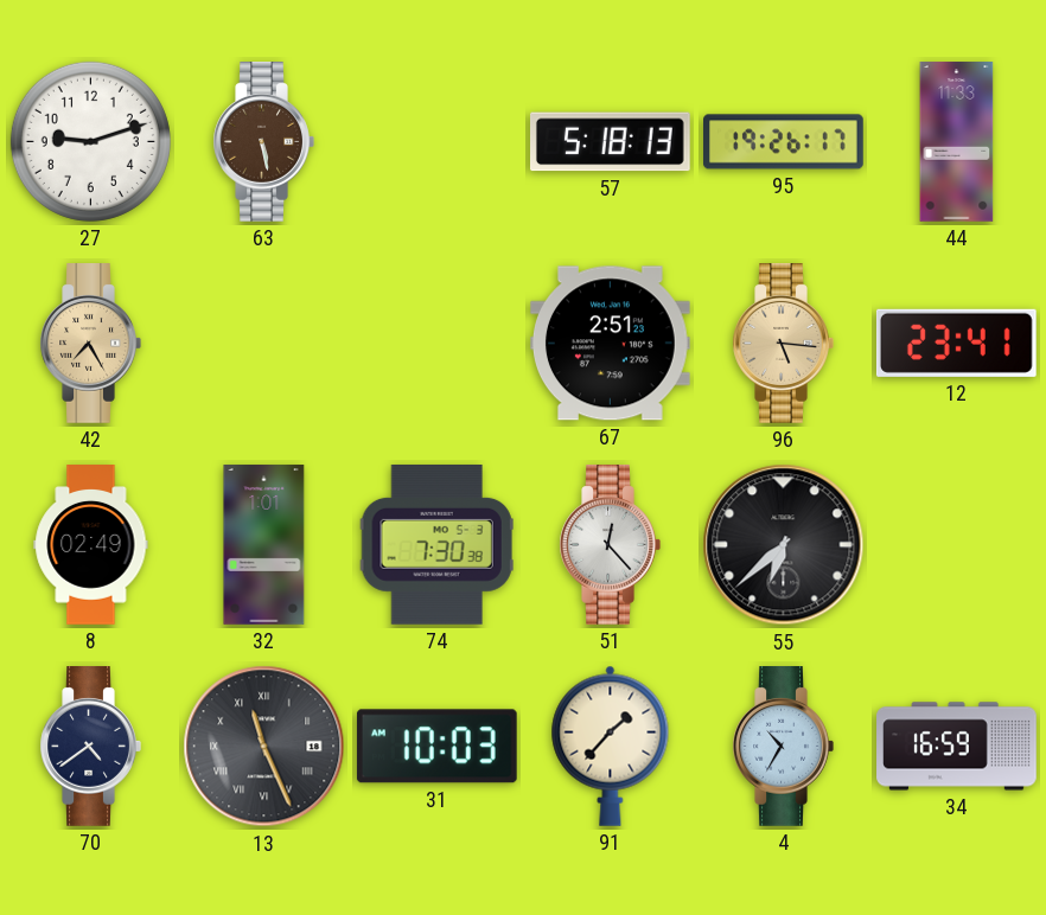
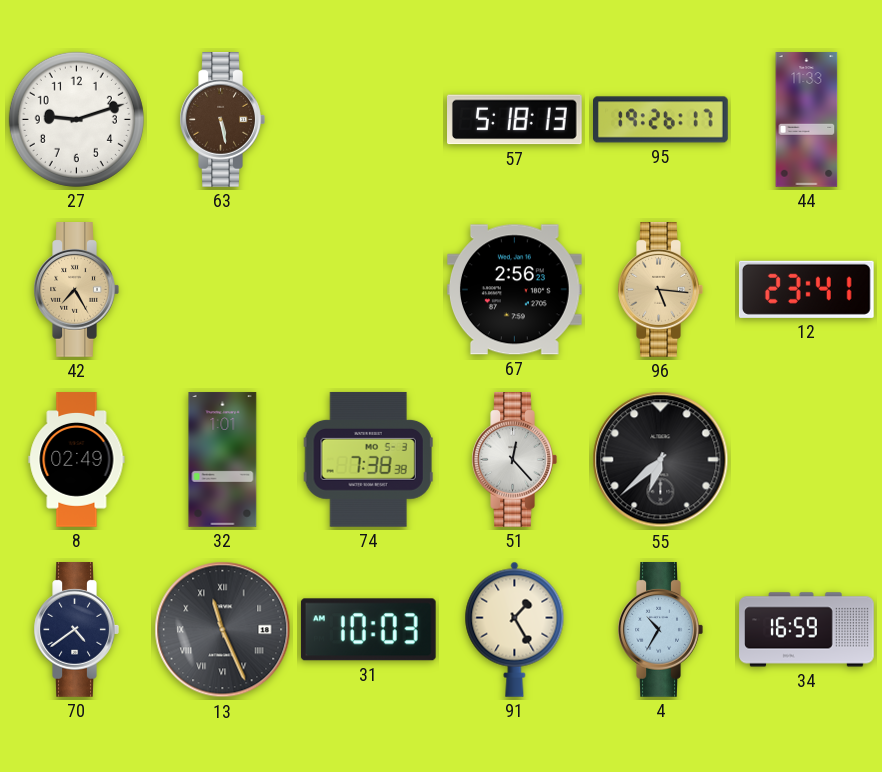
67: 2:51 -> 2:56
74: 7:30 -> 7:38
91: 1:37 -> 1:25
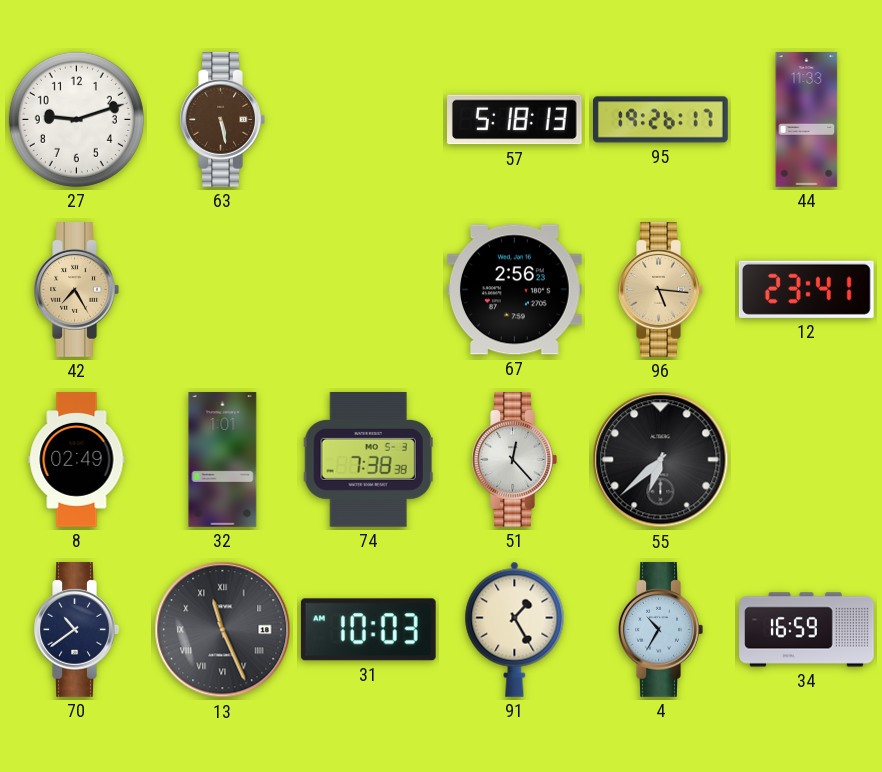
70: 4:39 -> 10:39
